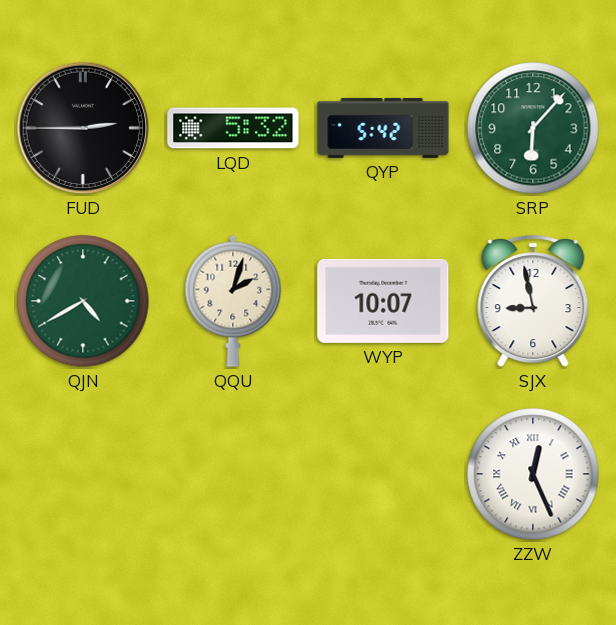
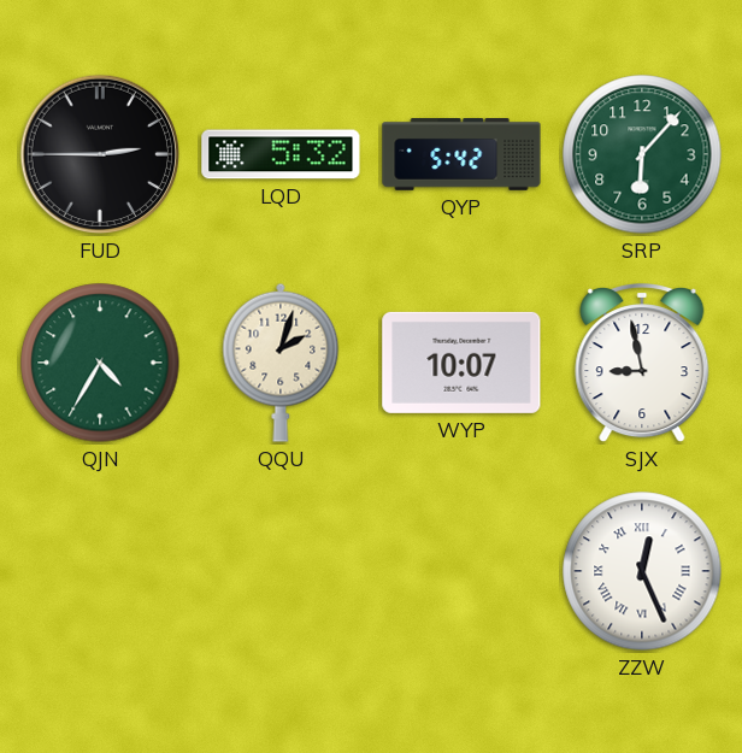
QJN: 4:40 -> 4:35
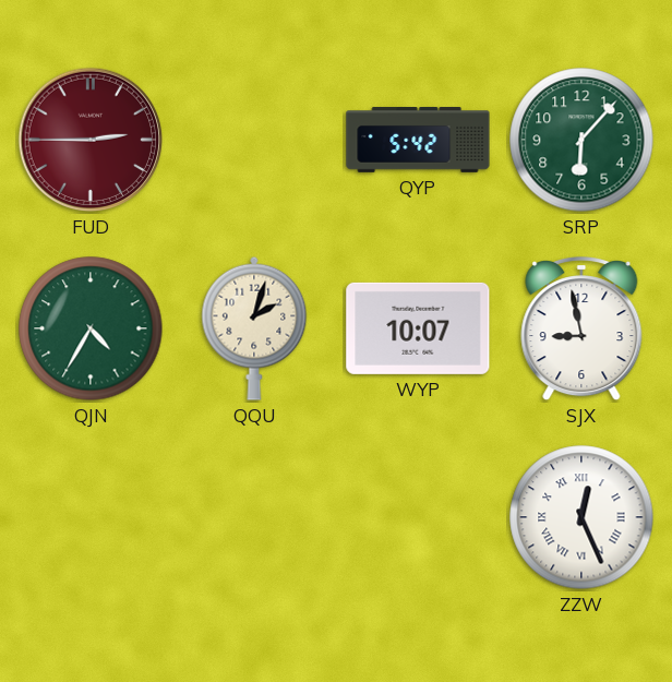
FUD dial: black -> burgundy
LQD: 5:32 -> none
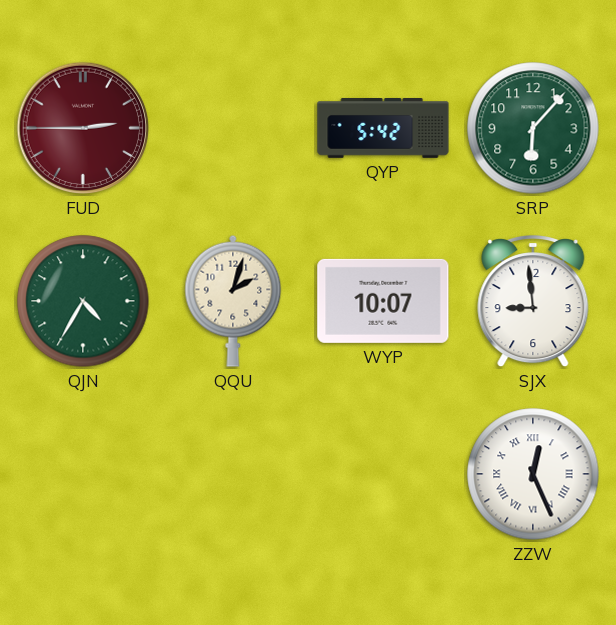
SJX: 8:58 -> 8:59
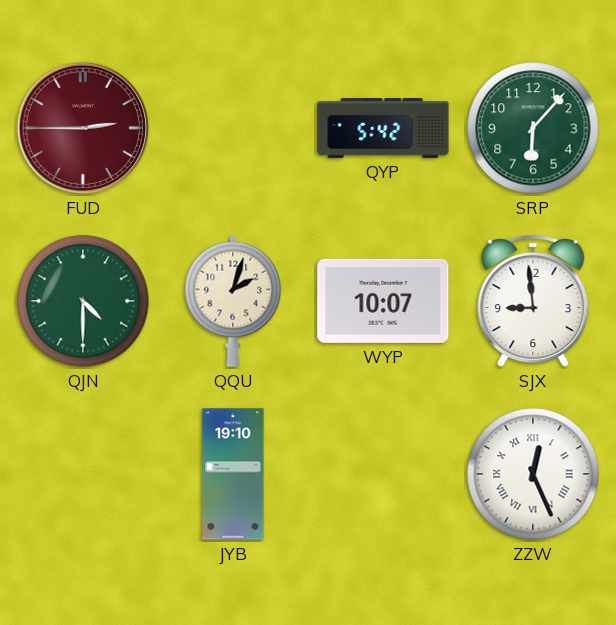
QJN: 4:35 -> 4:30
JYB: none -> 19:10
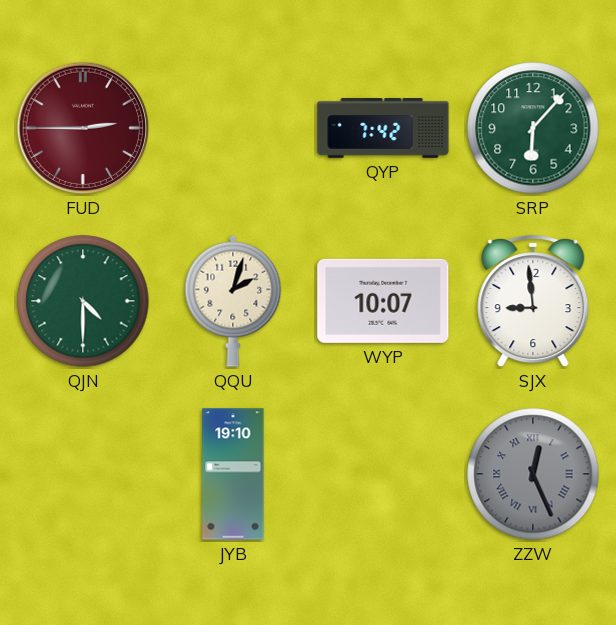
QYP: 5:42 -> 7:42
ZZW dial: white -> grey
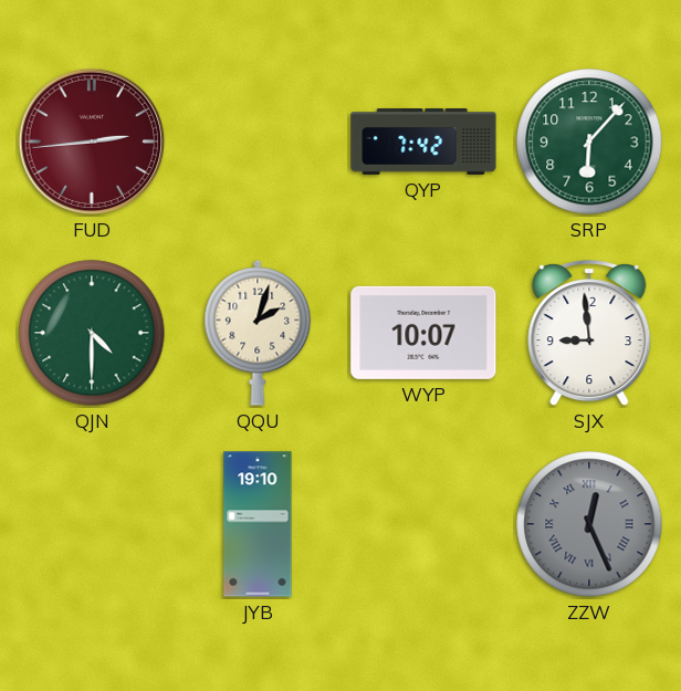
FUD: 2:45 -> 2:44
